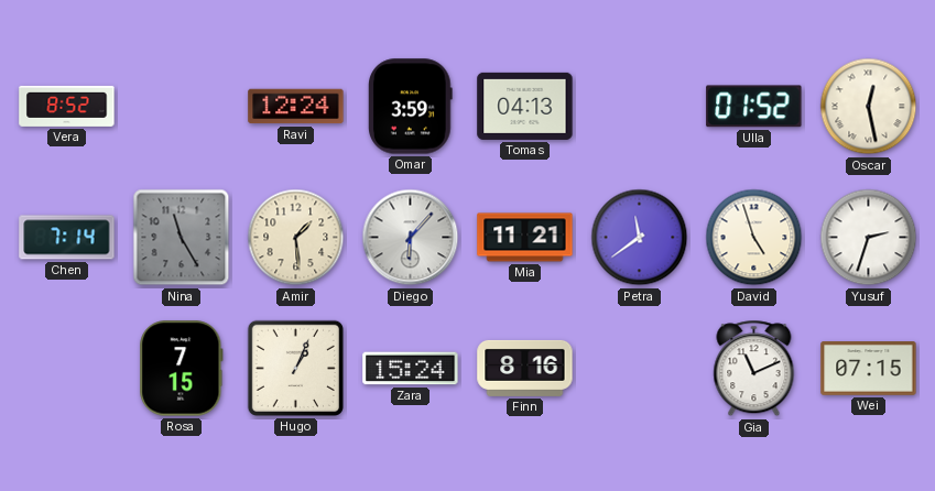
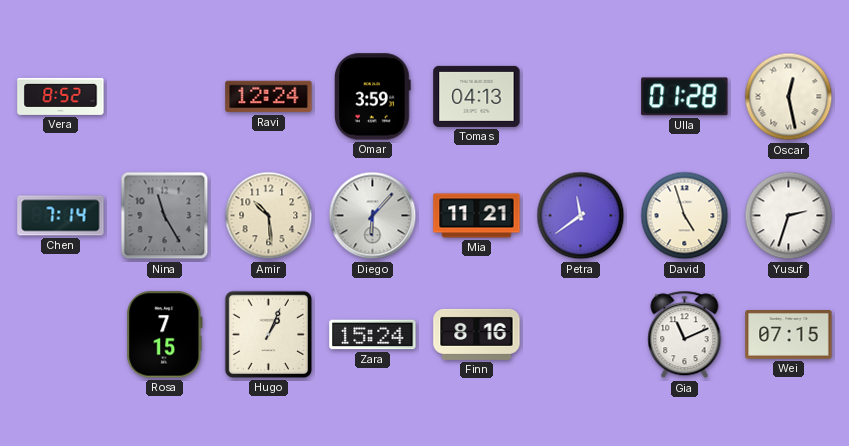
Ulla: 01:52 -> 01:28
Amir: 1:29 -> 10:29
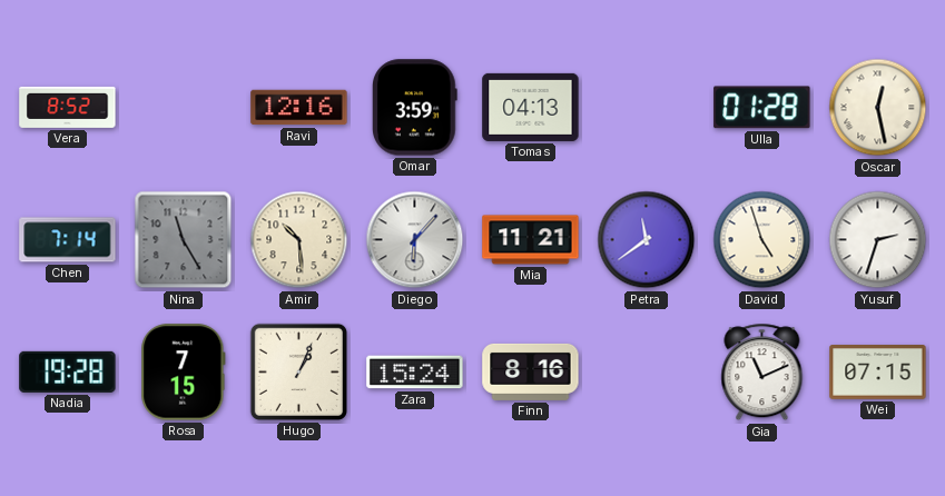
Ravi: 12:24 -> 12:16
Nadia: none -> 19:28
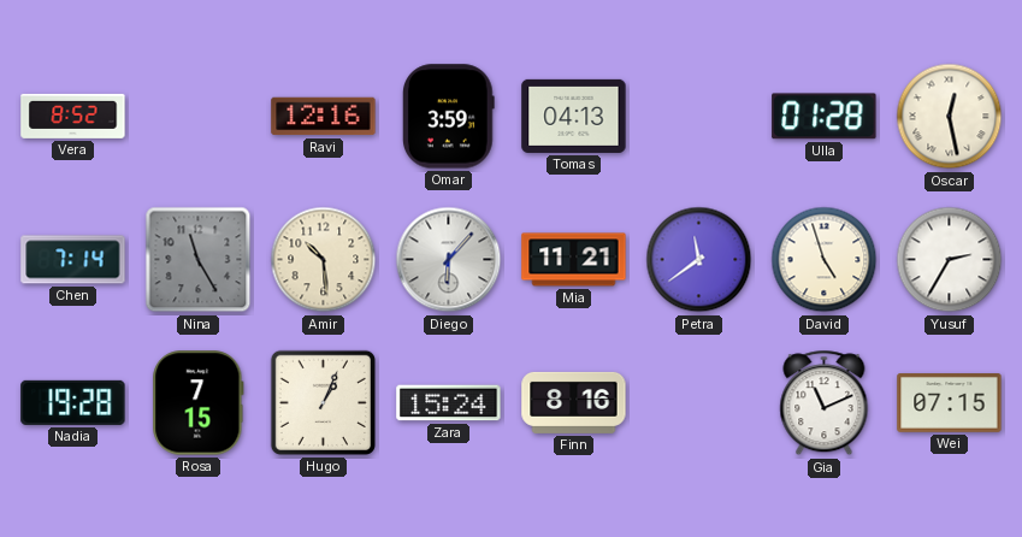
Yusuf: 2:33 -> 2:35
